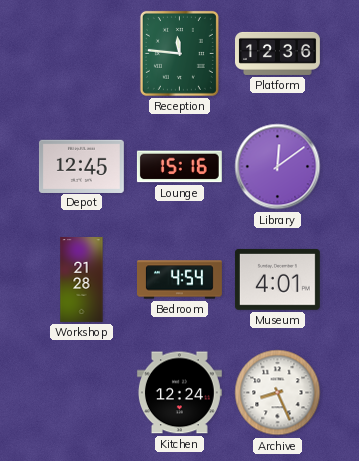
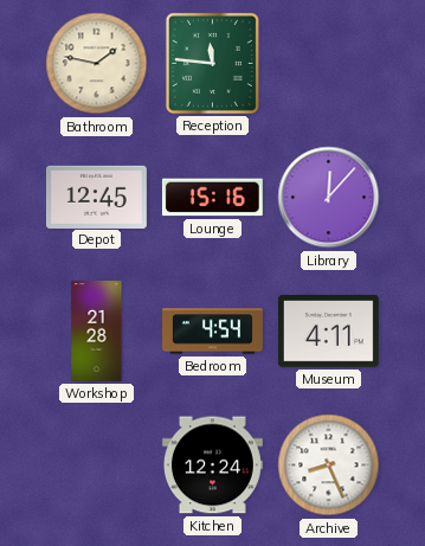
Bathroom: none -> 1:47
Platform: 12:36 -> none
Library: 12:09 -> 12:07
Museum: 4:01 -> 4:11
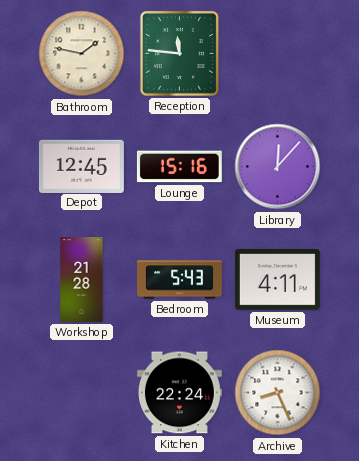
Bedroom: 4:54 -> 5:43
Kitchen: 12:24 -> 22:24
